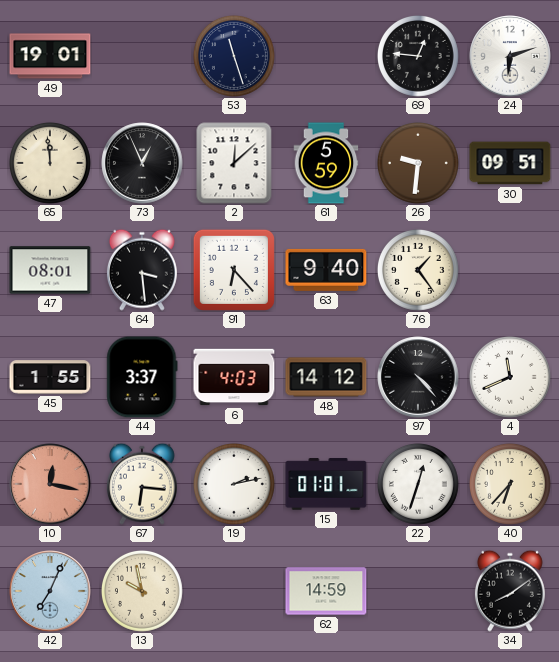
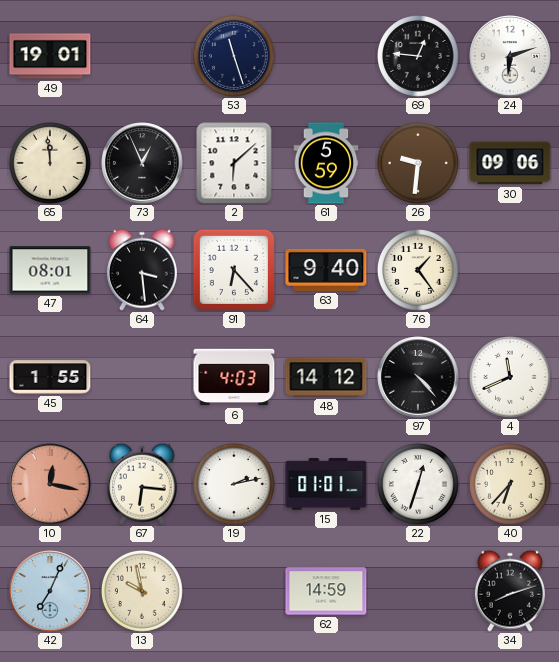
2: 12:08 -> 6:08
30: 09:51 -> 09:06
44: 3:37 -> none
34: 8:09 -> 8:12
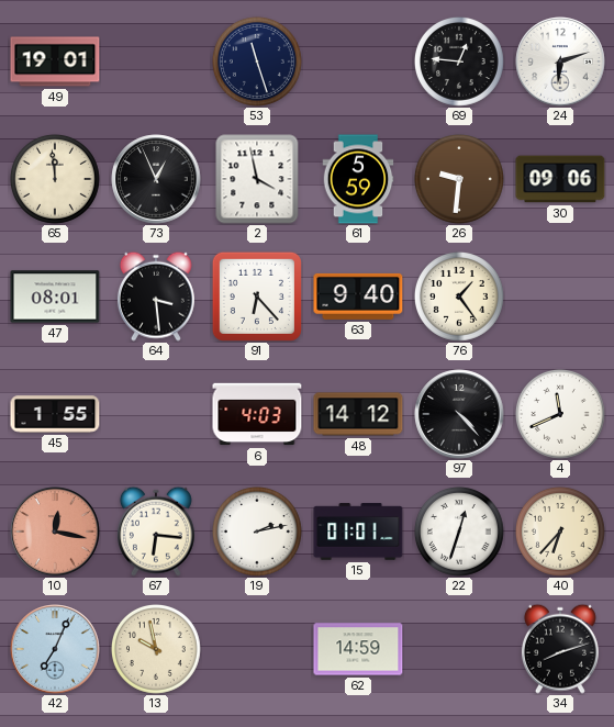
2: 6:08 -> 3:58
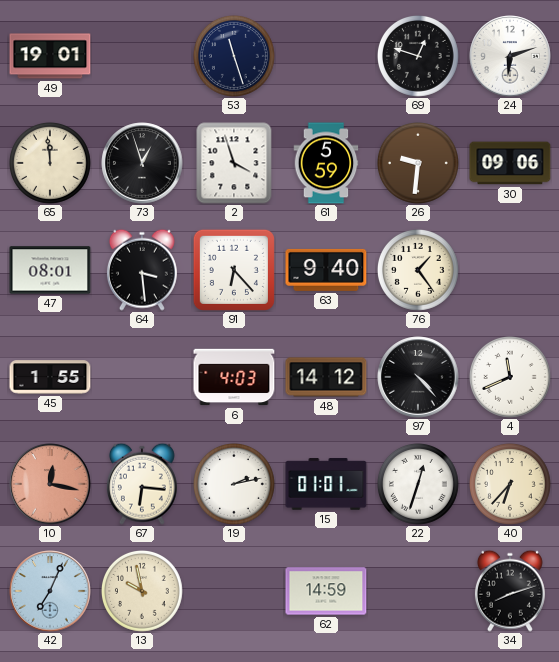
69: 12:46 -> 12:48
73: 12:56 -> 12:57
2: 3:58 -> 3:57
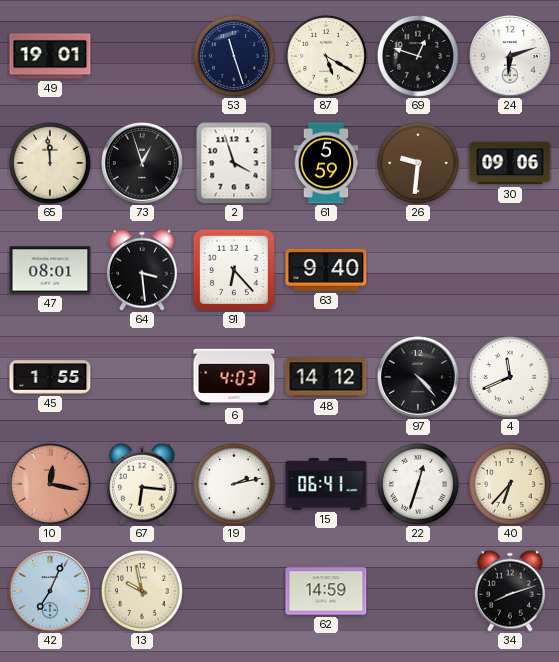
87: none -> 5:20
76: 1:24 -> none
15: 01:01 -> 06:41
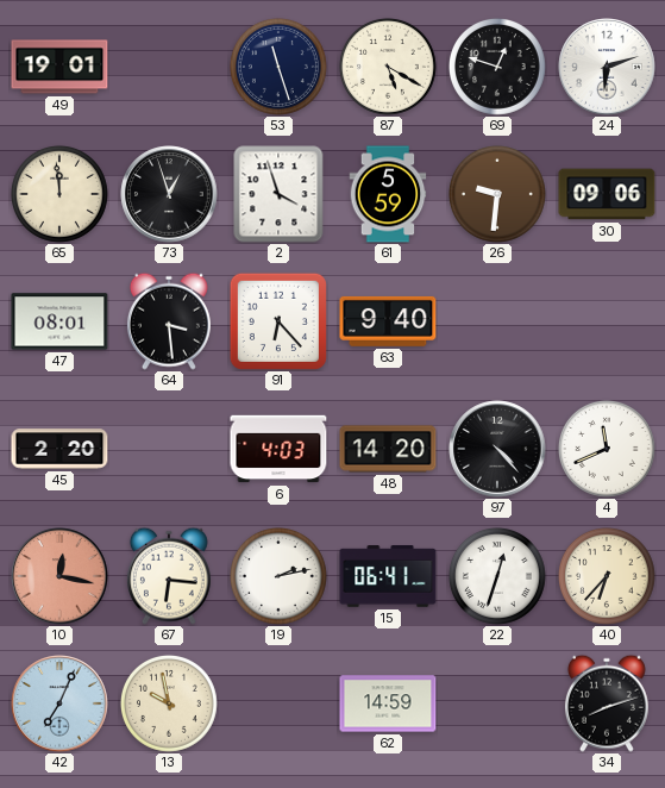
45: 1:55 -> 2:20
48: 14:12 -> 14:20
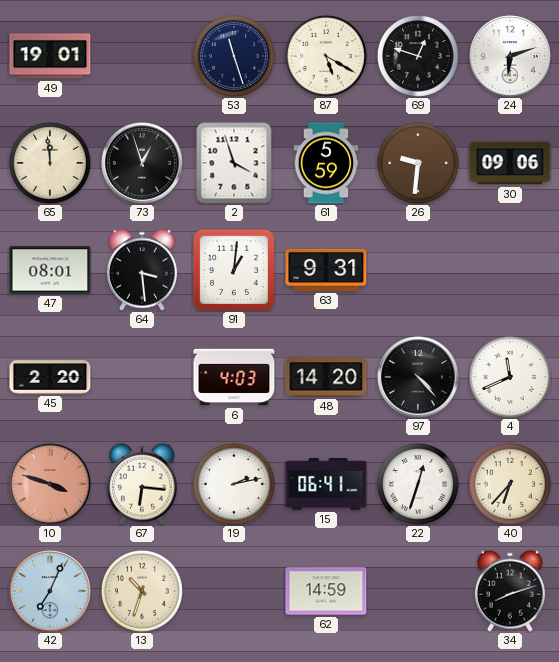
91: 6:23 -> 1:01
63: 9:40 -> 9:31
10: 12:17 -> 3:48
13: 9:58 -> 10:33
